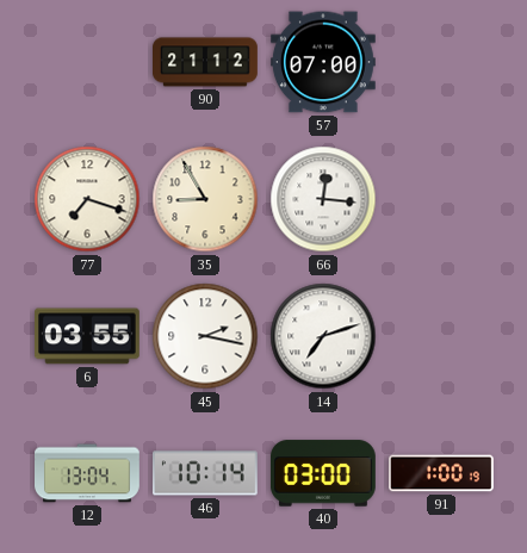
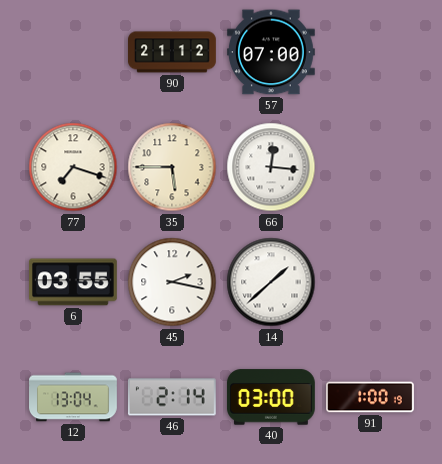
35: 8:55 -> 5:45
14: 7:12 -> 1:38
46: 10:14 -> 2:14
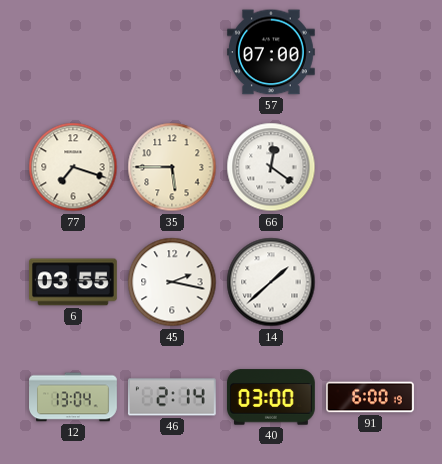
90: 21:12 -> none
66: 12:16 -> 12:21
91: 1:00 -> 6:00
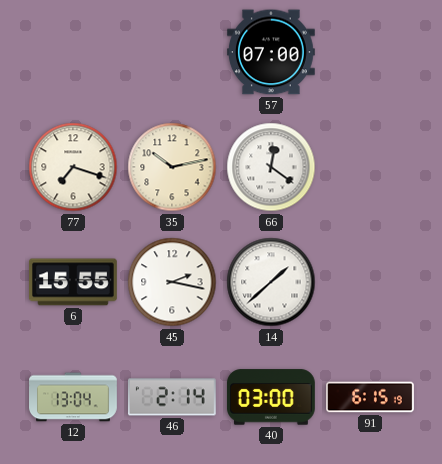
35: 5:45 -> 10:13
6: 03:55 -> 15:55
91: 6:00 -> 6:15
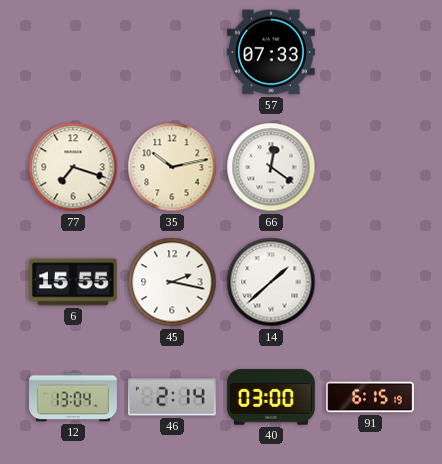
57: 07:00 -> 07:33
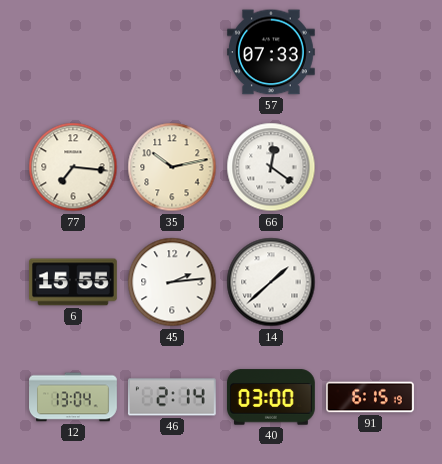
77: 7:18 -> 7:16
45: 2:17 -> 2:14
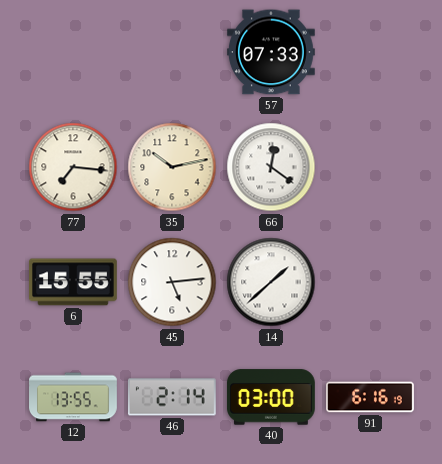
45: 2:14 -> 5:14
12: 13:04 -> 13:55
91: 6:15 -> 6:16
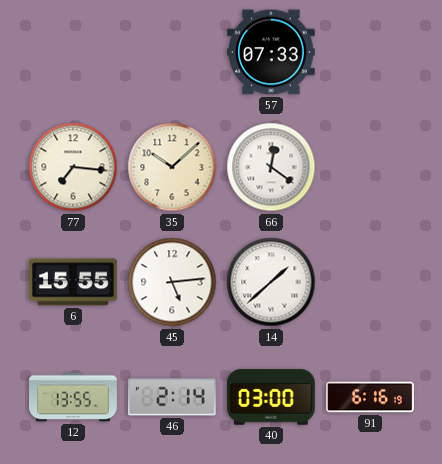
35: 10:13 -> 10:08
